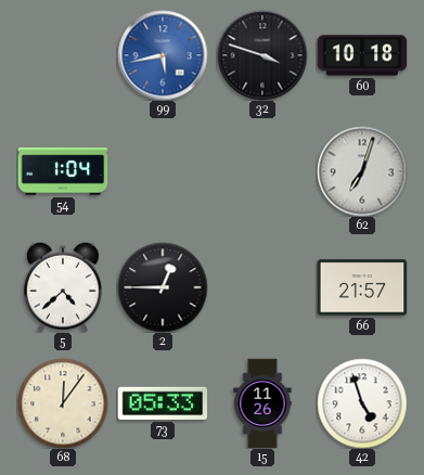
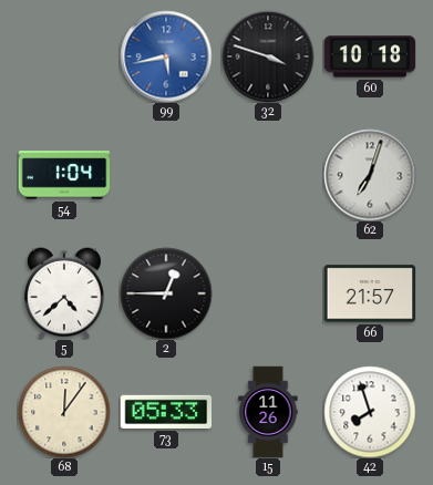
42: 4:57 -> 7:57
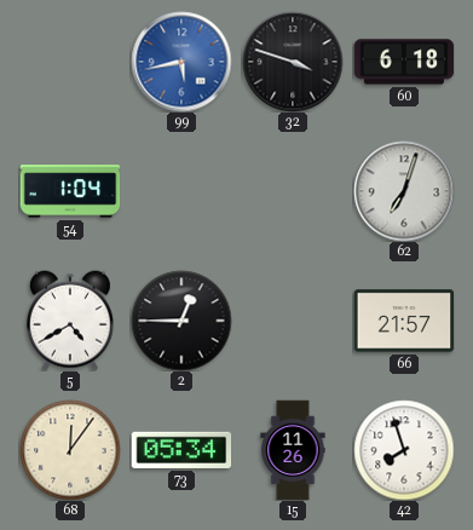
60: 10:18 -> 6:18
5: 4:38 -> 4:40
73: 05:33 -> 05:34
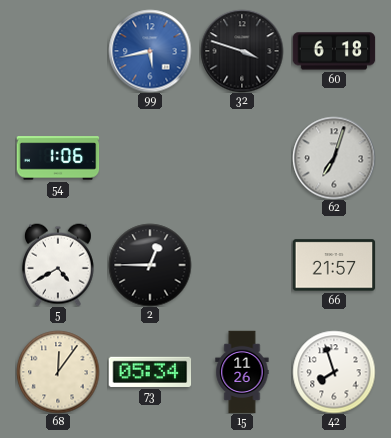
54: 1:04 -> 1:06
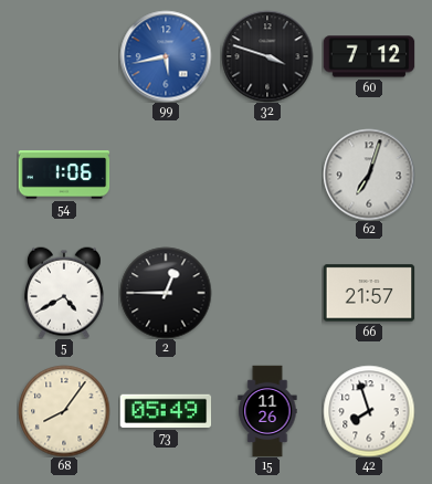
60: 6:18 -> 7:12
68: 12:06 -> 8:06
73: 05:34 -> 05:49
